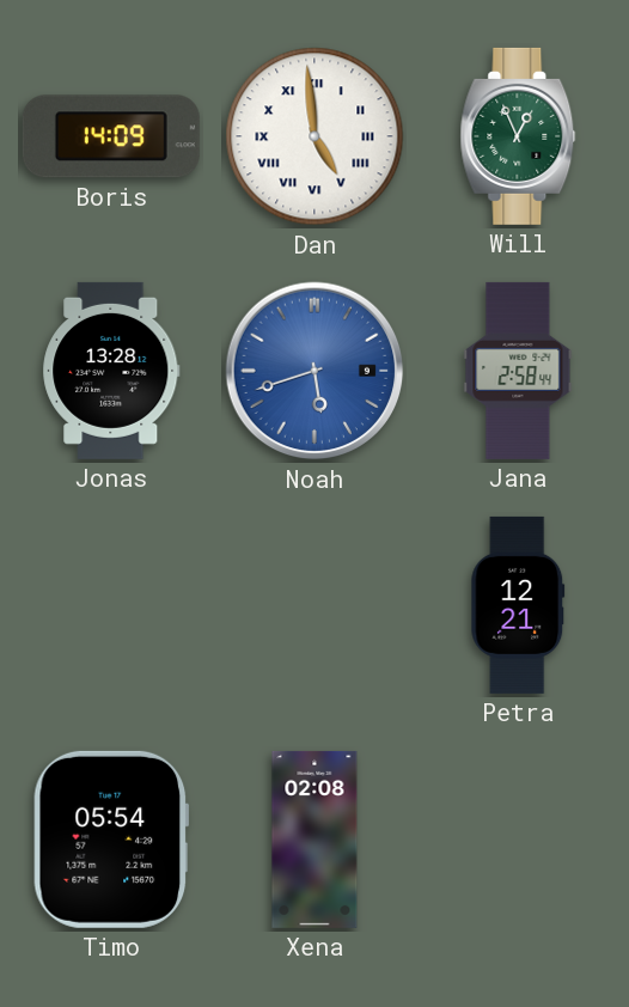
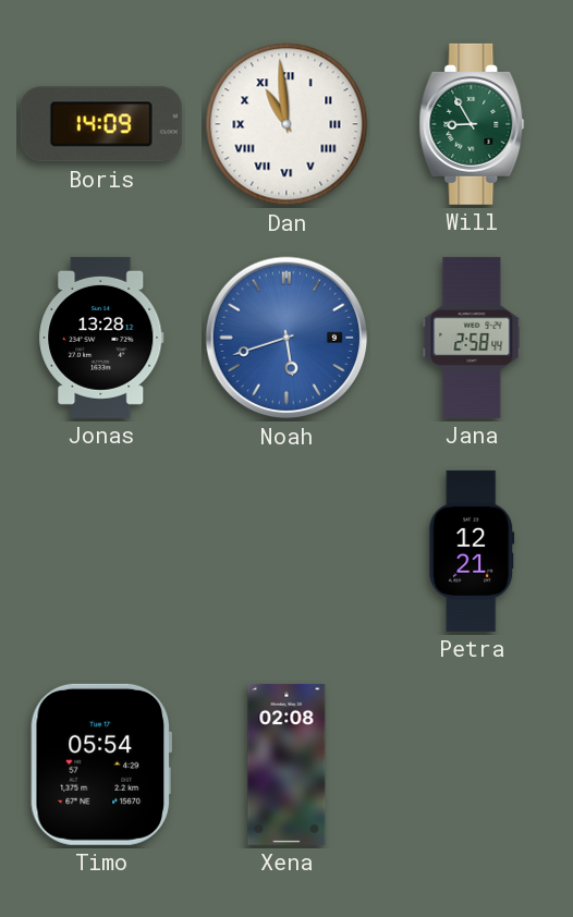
Dan: 4:59 -> 10:59
Will: 12:56 -> 8:55
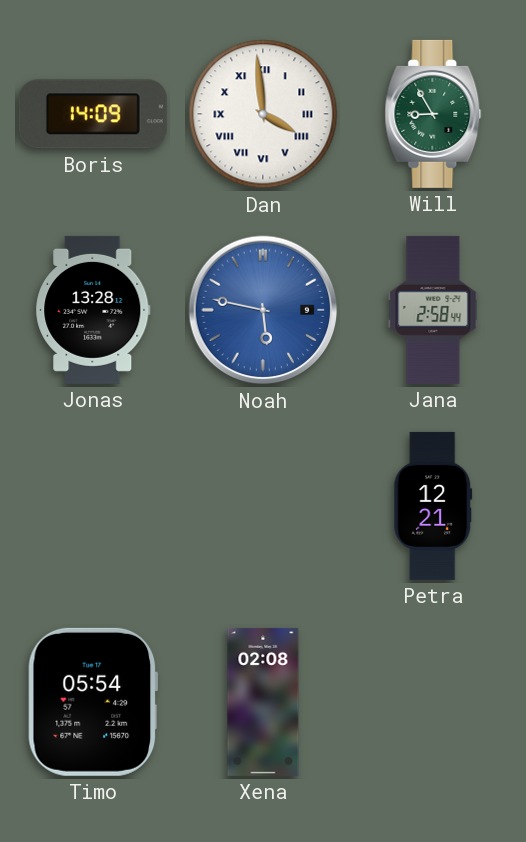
Dan: 10:59 -> 3:59
Noah: 5:42 -> 5:47
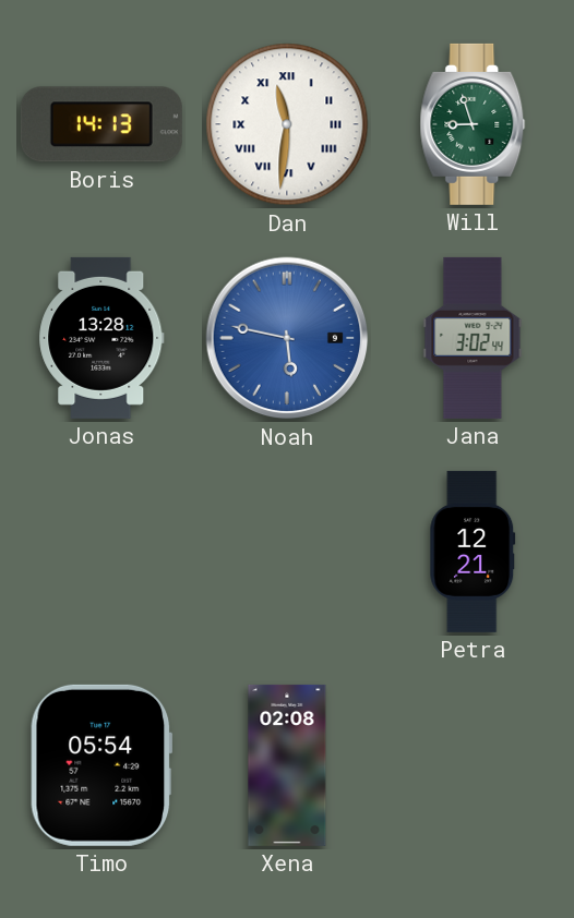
Boris: 14:09 -> 14:13
Dan: 3:59 -> 11:31
Will: 8:55 -> 8:57
Jana: 2:58 -> 3:02
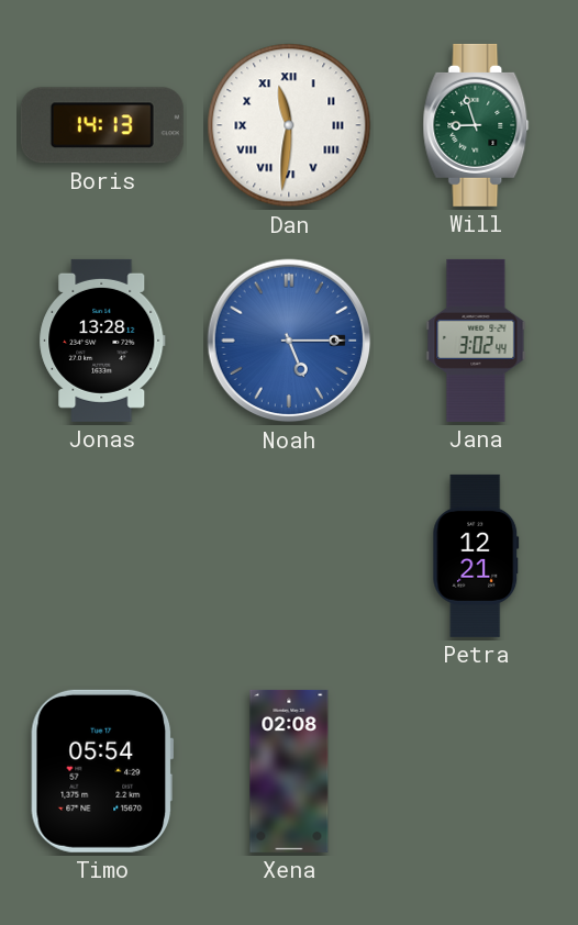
Noah: 5:47 -> 5:15
